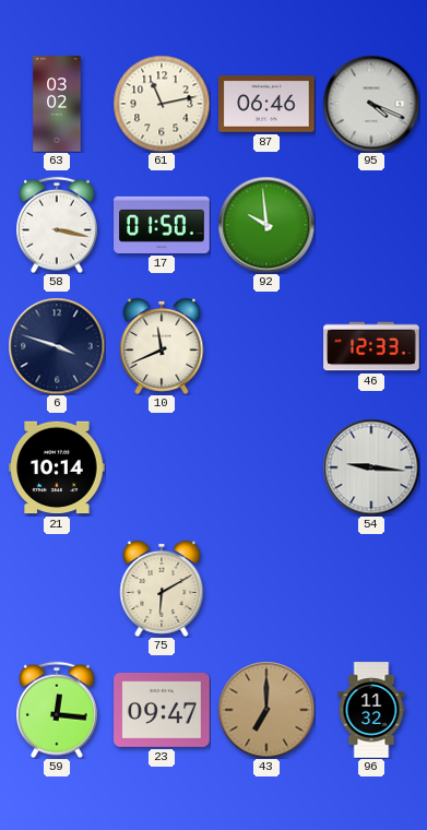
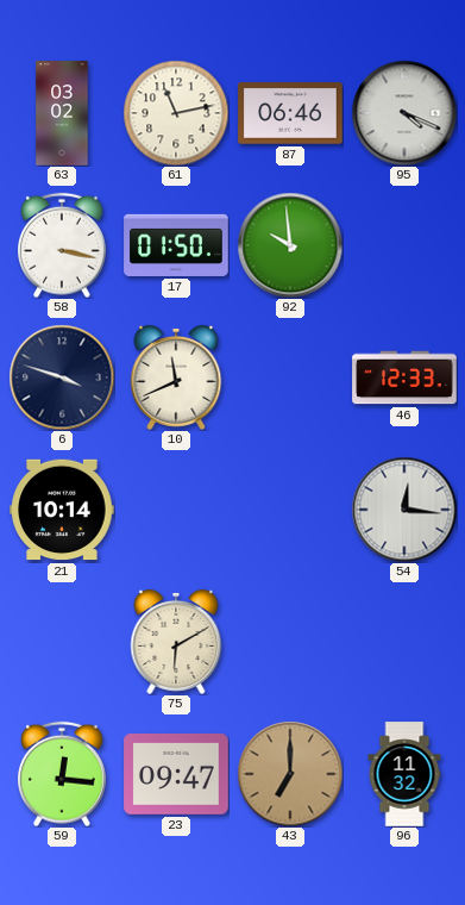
54: 9:16 -> 12:16
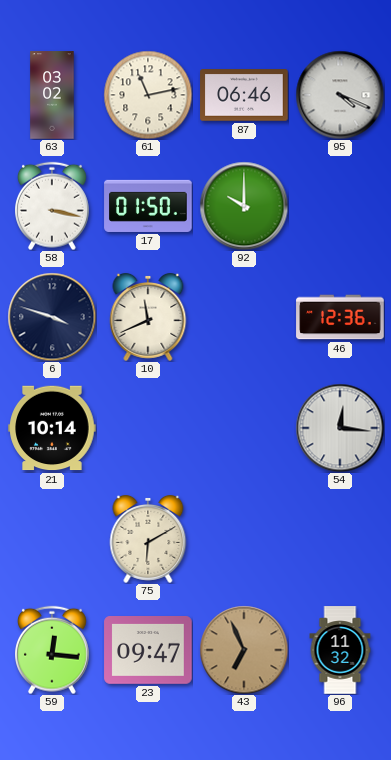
92: 9:59 -> 10:00
46: 12:33 -> 12:36
43: 7:00 -> 6:56
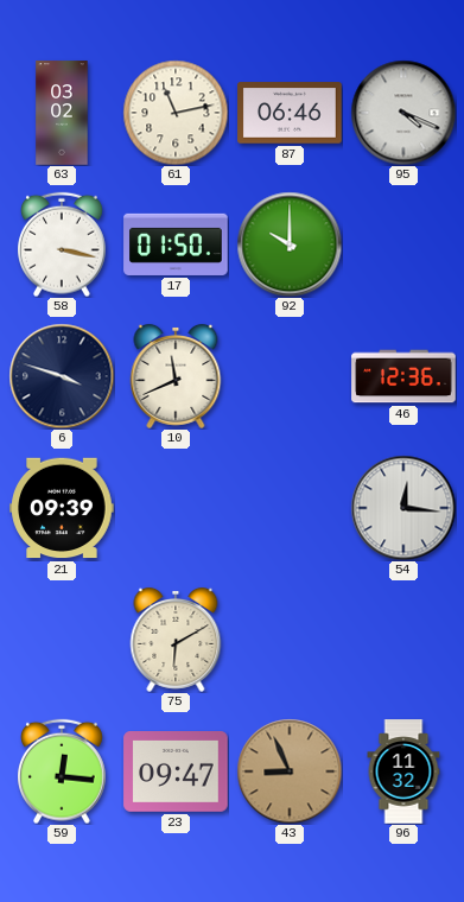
21: 10:14 -> 09:39
43: 6:56 -> 8:56
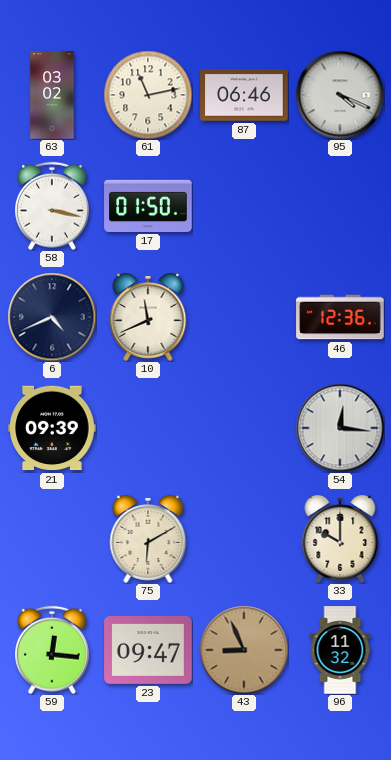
92: 10:00 -> none
6: 3:48 -> 4:41
33: none -> 10:00
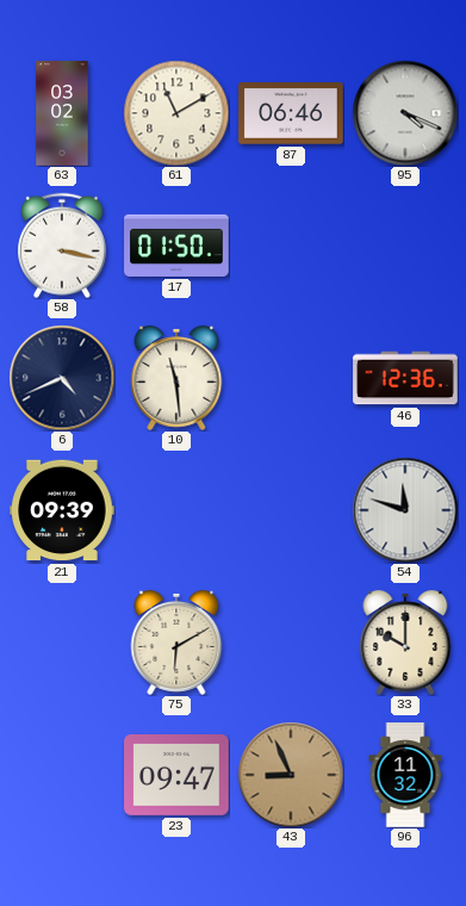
61: 11:13 -> 11:10
10: 11:41 -> 11:29
54: 12:16 -> 11:48
59: 12:16 -> none
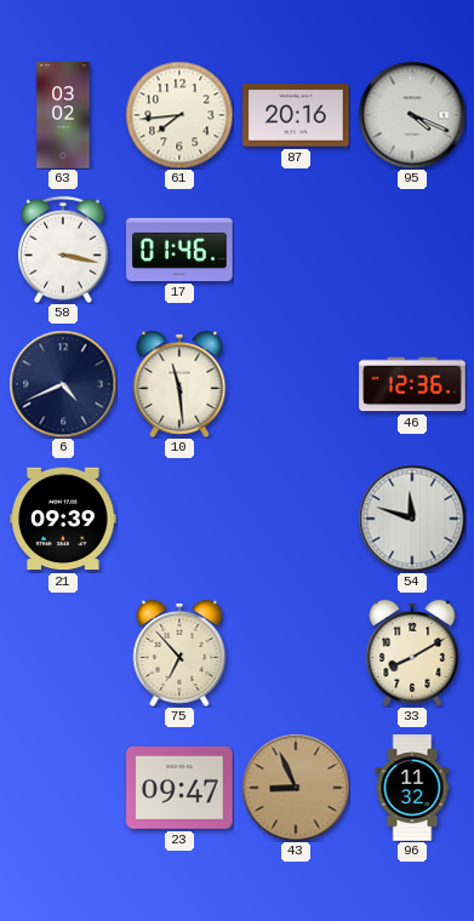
61: 11:10 -> 7:44
87: 06:46 -> 20:16
17: 01:50 -> 01:46
75: 6:10 -> 6:53
33: 10:00 -> 8:10
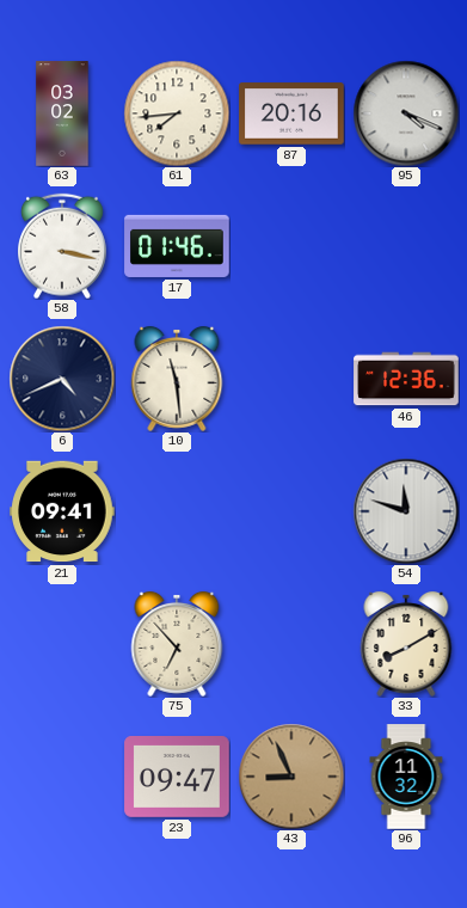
21: 09:39 -> 09:41
